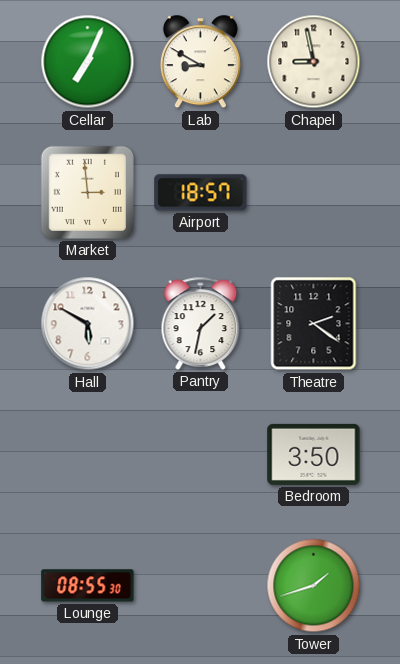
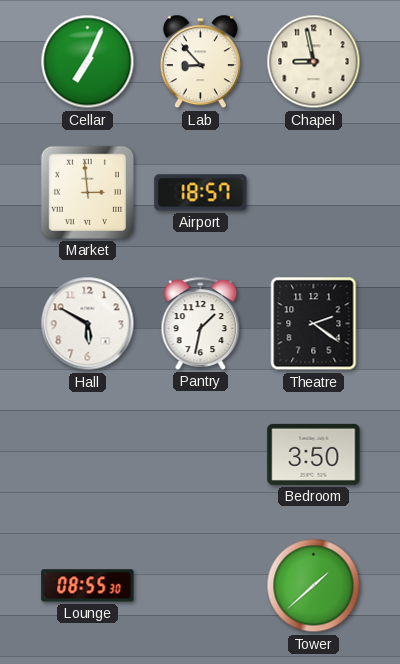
Lab: 8:50 -> 8:53
Tower: 1:42 -> 1:38
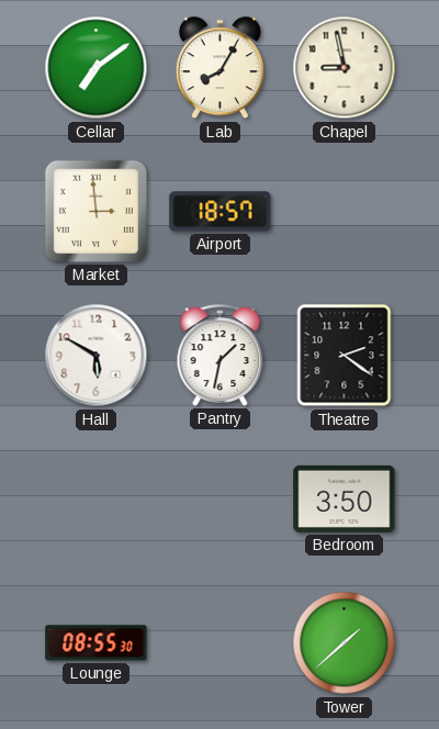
Cellar: 7:04 -> 7:09
Lab: 8:53 -> 8:05
